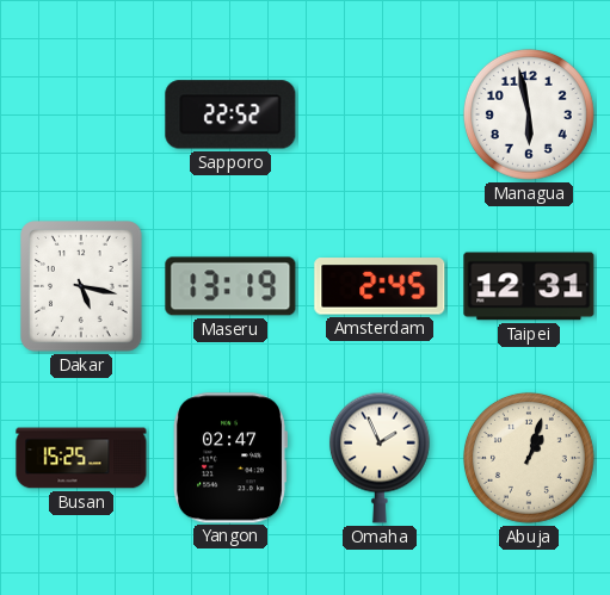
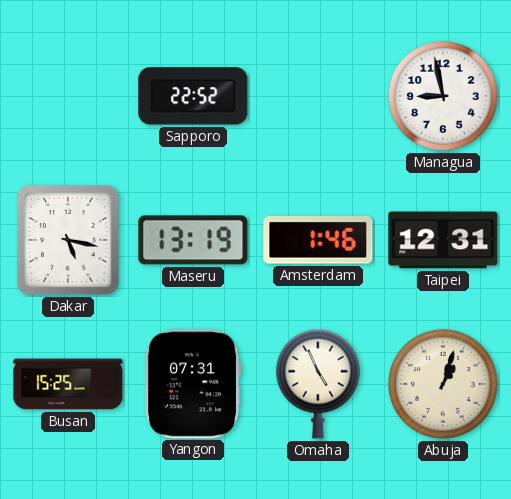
Managua: 5:58 -> 8:58
Amsterdam: 2:45 -> 1:46
Yangon: 02:47 -> 07:31
Omaha: 1:56 -> 4:56
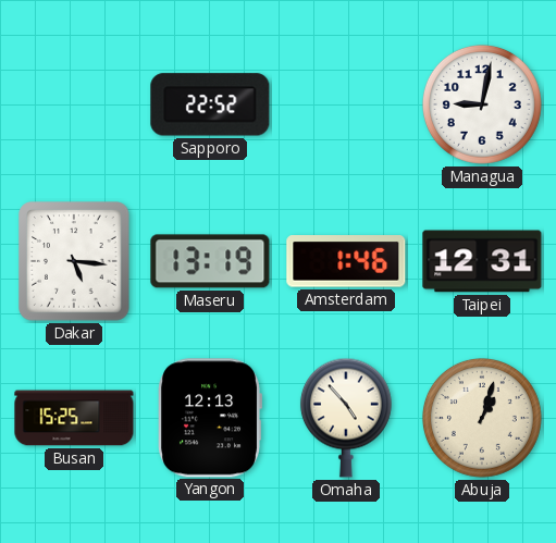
Managua: 8:58 -> 9:02
Dakar: 5:17 -> 5:16
Yangon: 07:31 -> 12:13
Omaha: 4:56 -> 4:53
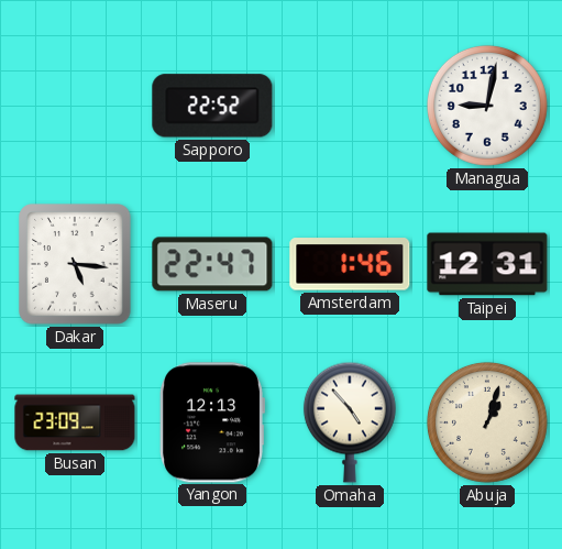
Maseru: 13:19 -> 22:47
Busan: 15:25 -> 23:09
